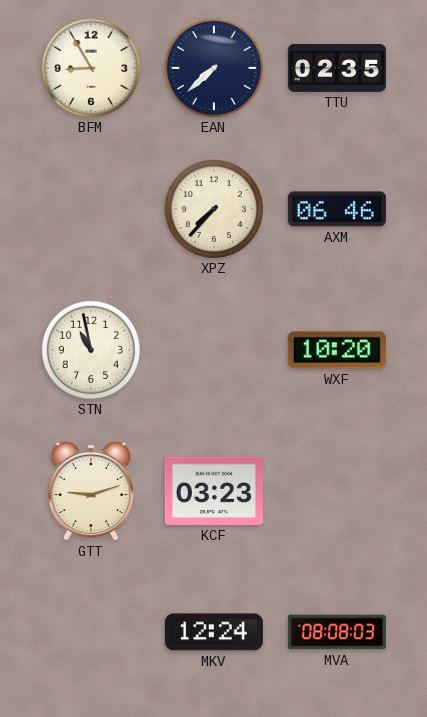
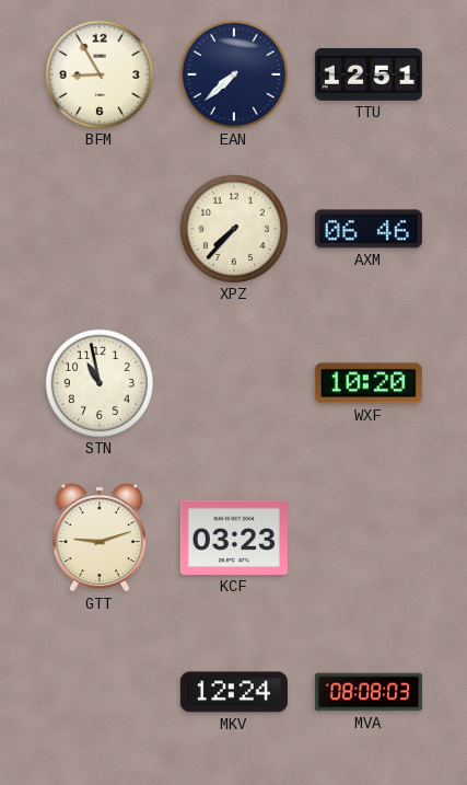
TTU: 02:35 -> 12:51
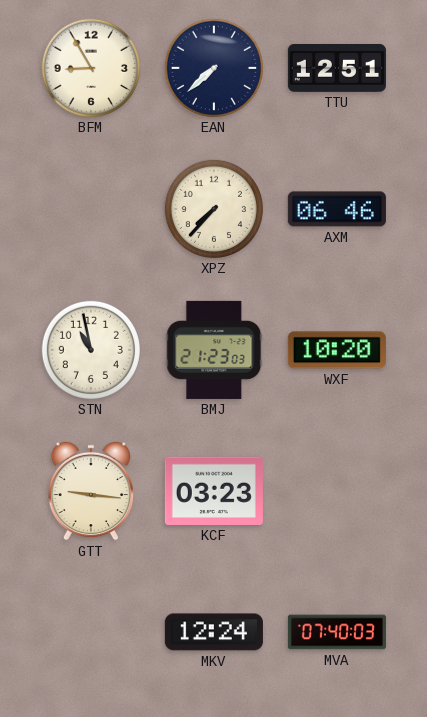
BMJ: none -> 21:23
GTT: 9:12 -> 9:16
MVA: 08:08 -> 07:40
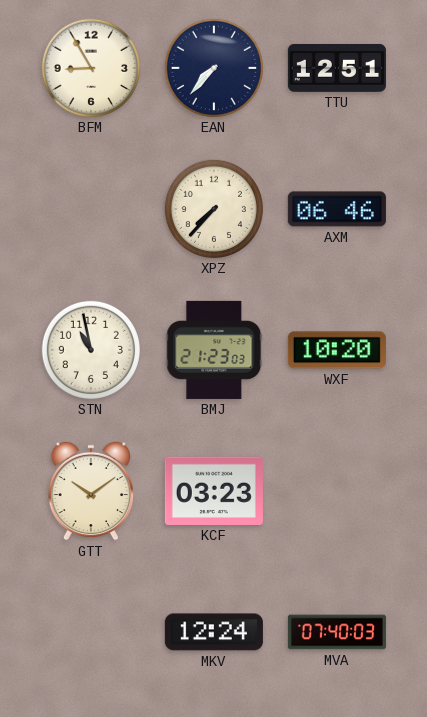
EAN: 7:38 -> 7:37
GTT: 9:16 -> 10:09
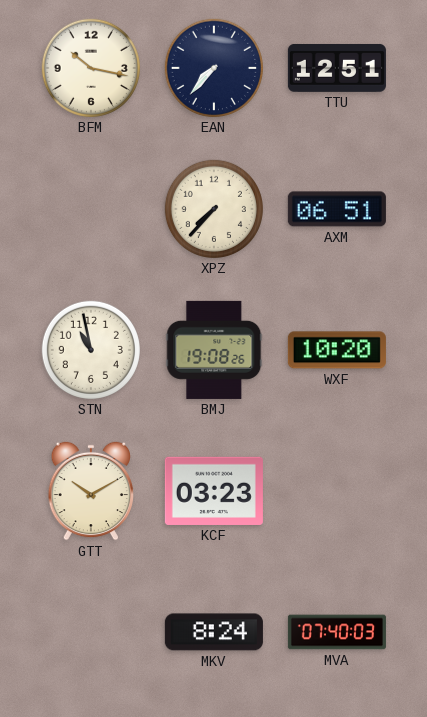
BFM: 8:55 -> 10:17
AXM: 06:46 -> 06:51
BMJ: 21:23 -> 19:08
GTT: 10:09 -> 10:10
MKV: 12:24 -> 8:24
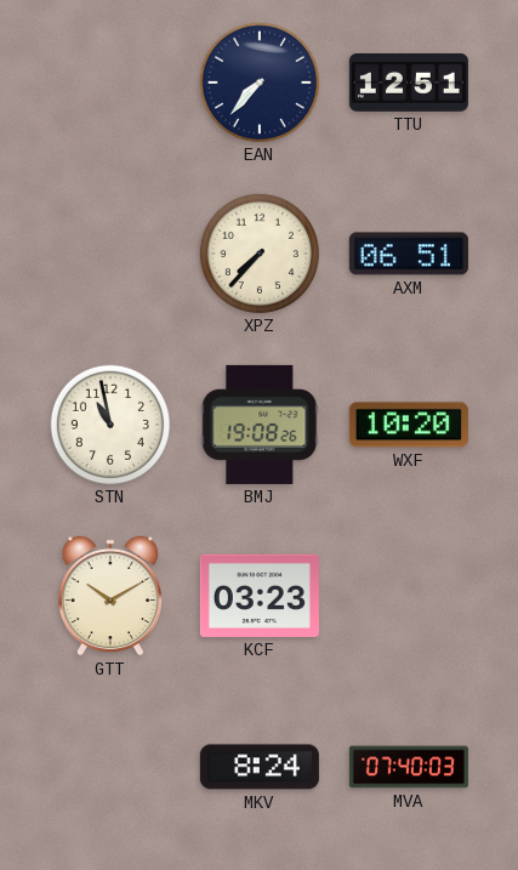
BFM: 10:17 -> none
